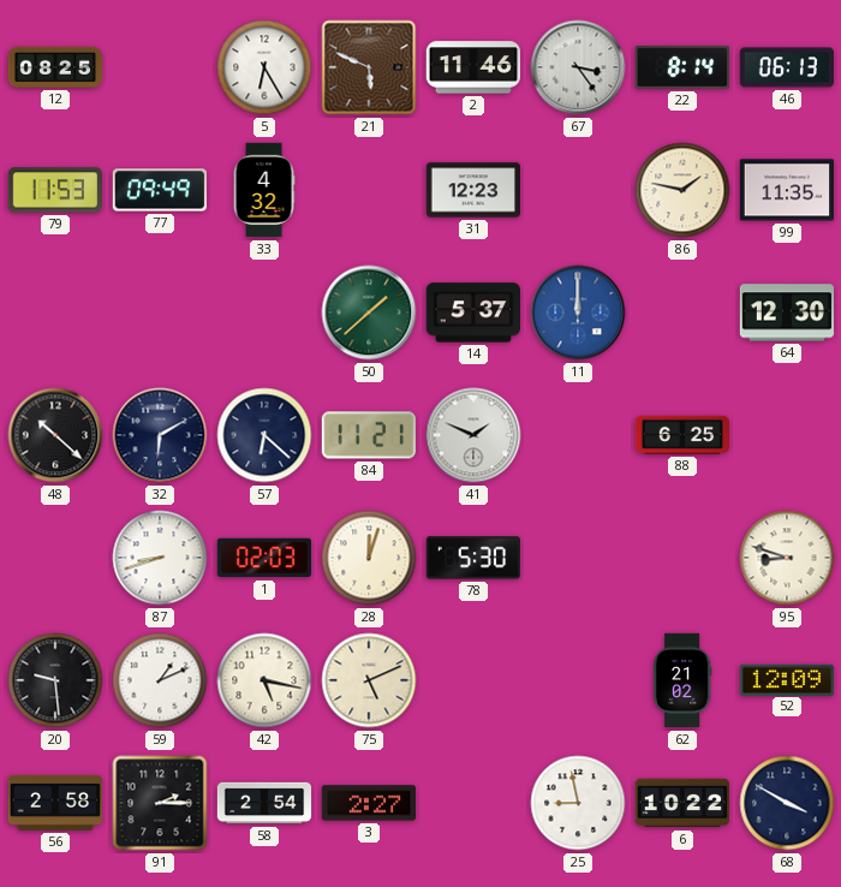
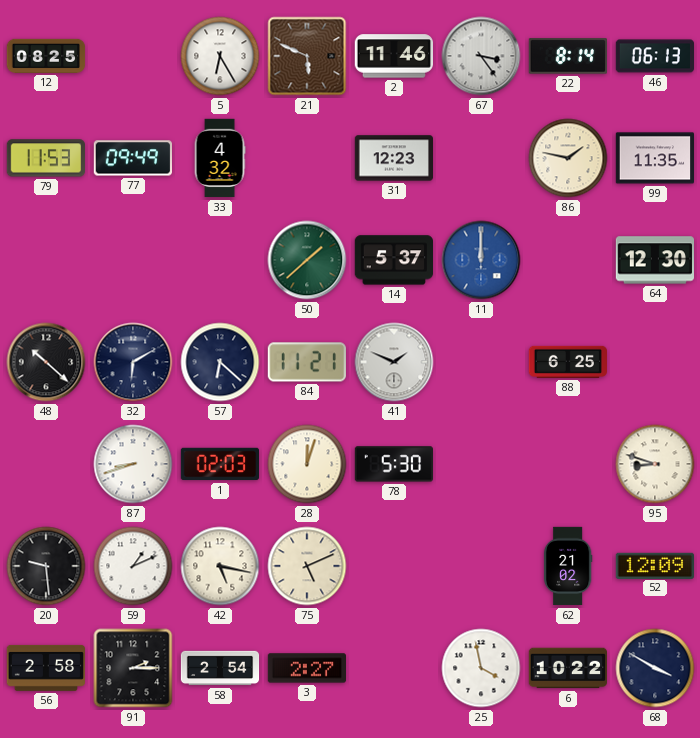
25: 8:58 -> 3:58
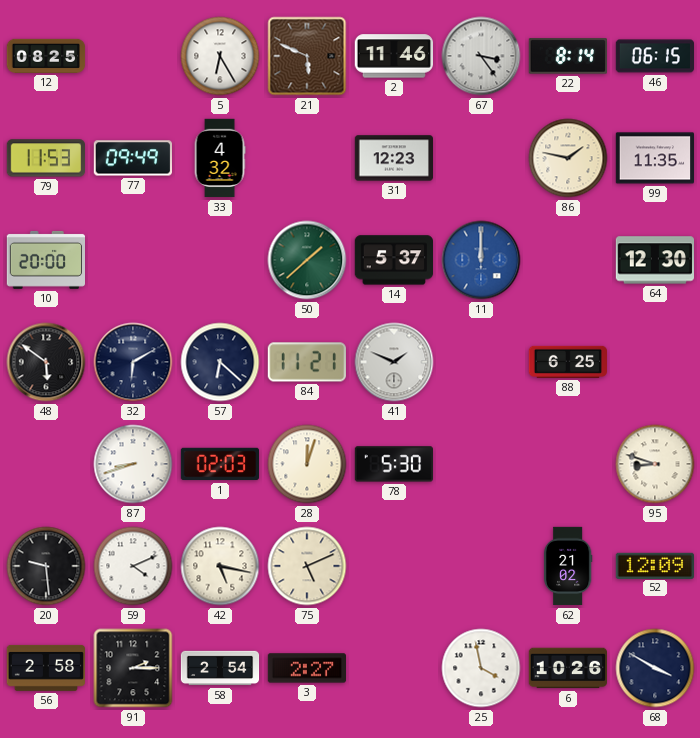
46: 06:13 -> 06:15
10: none -> 20:00
48: 10:22 -> 5:51
59: 1:11 -> 4:11
6: 10:22 -> 10:26
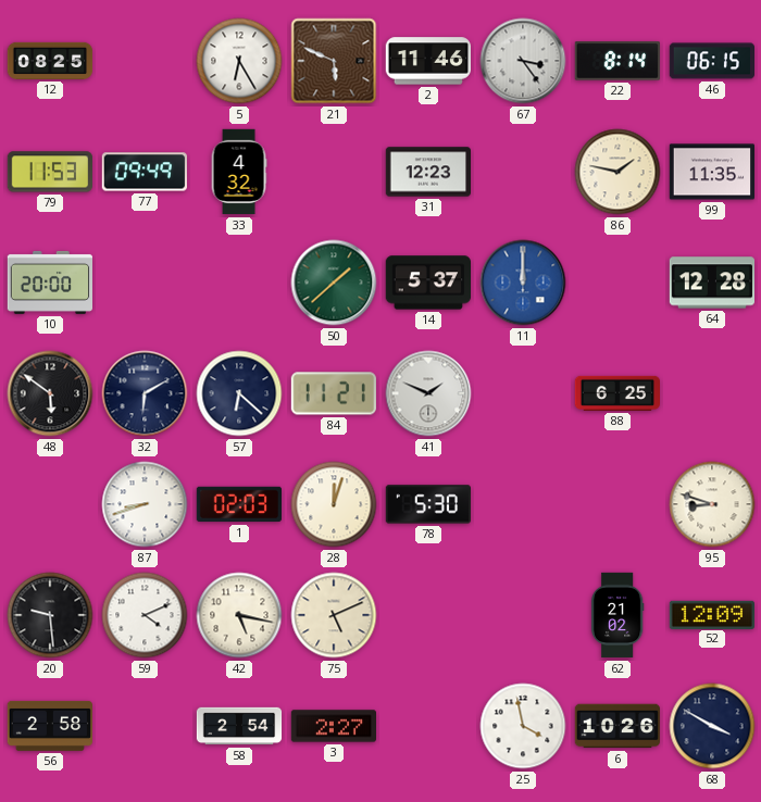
64: 12:30 -> 12:28
91: 2:15 -> none
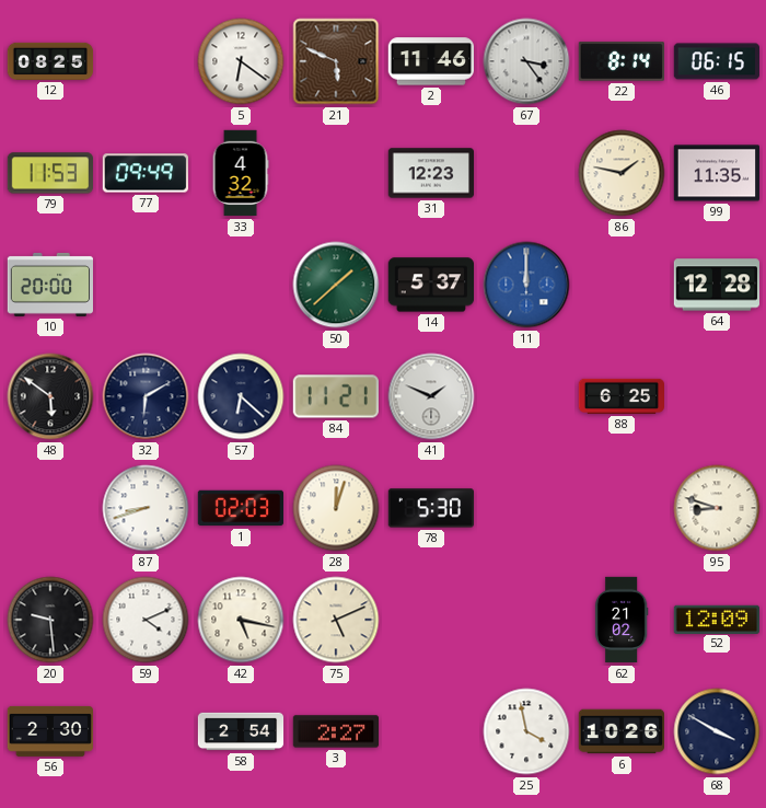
5: 6:25 -> 6:21
56: 2:58 -> 2:30
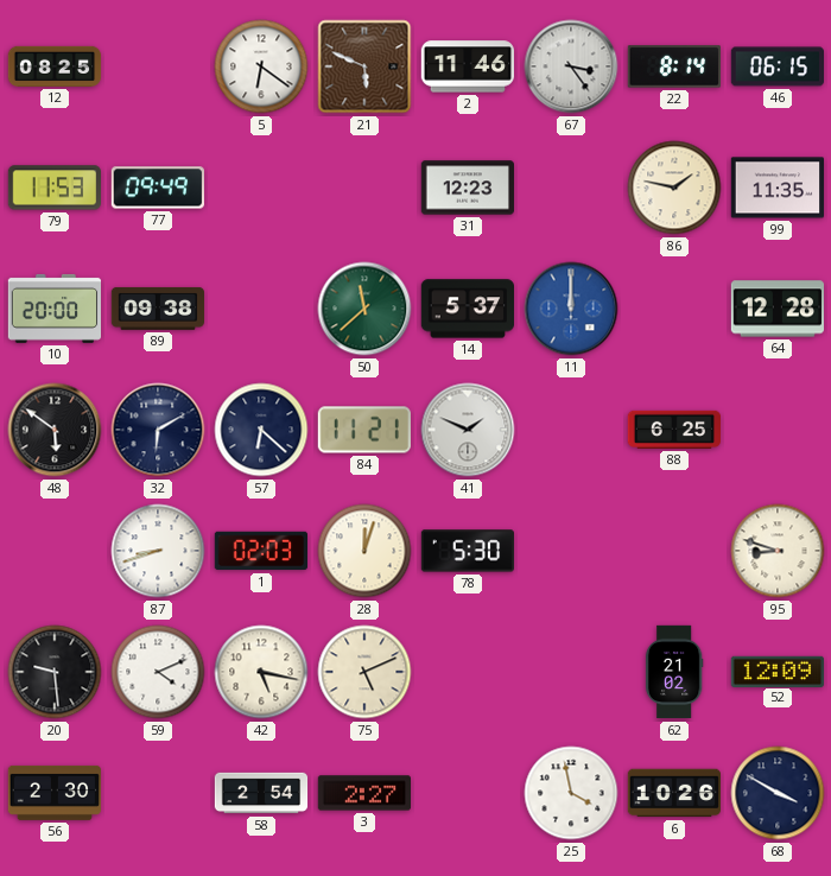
33: 4:32 -> none
89: none -> 09:38
50: 1:38 -> 11:38
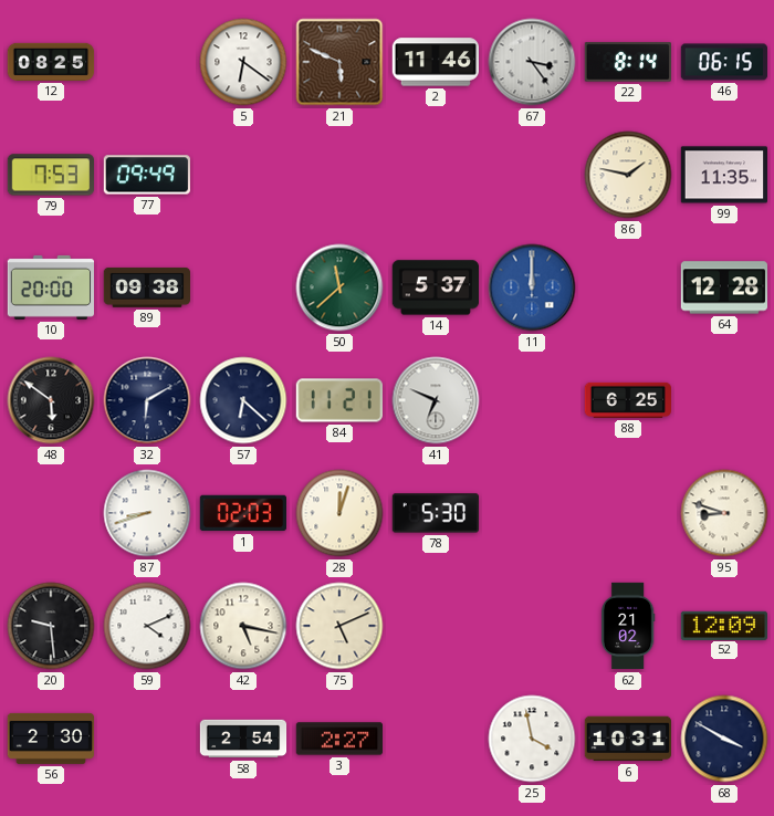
79: 11:53 -> 7:53
31: 12:23 -> none
41: 1:49 -> 6:49
6: 10:26 -> 10:31
